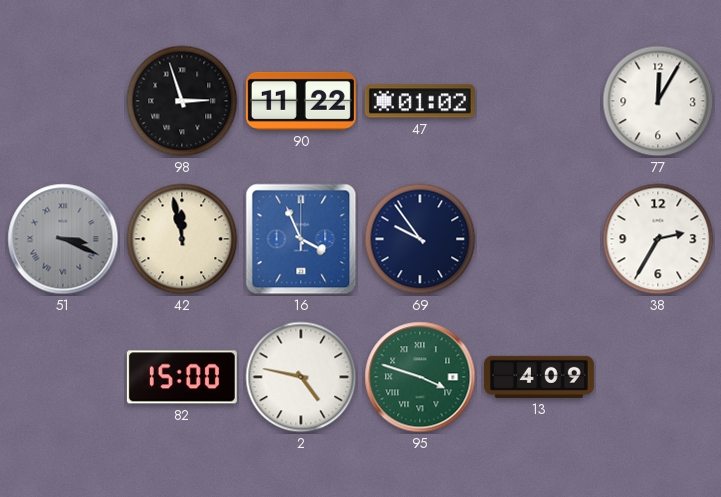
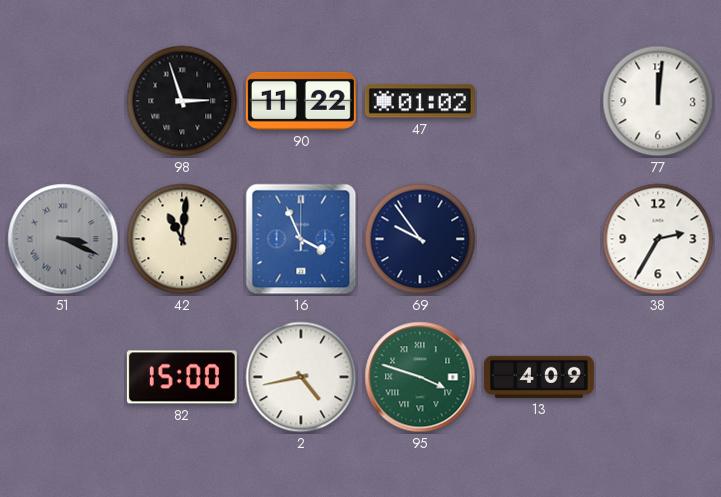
77: 12:05 -> 12:01
42: 11:58 -> 11:01
2: 4:47 -> 4:43
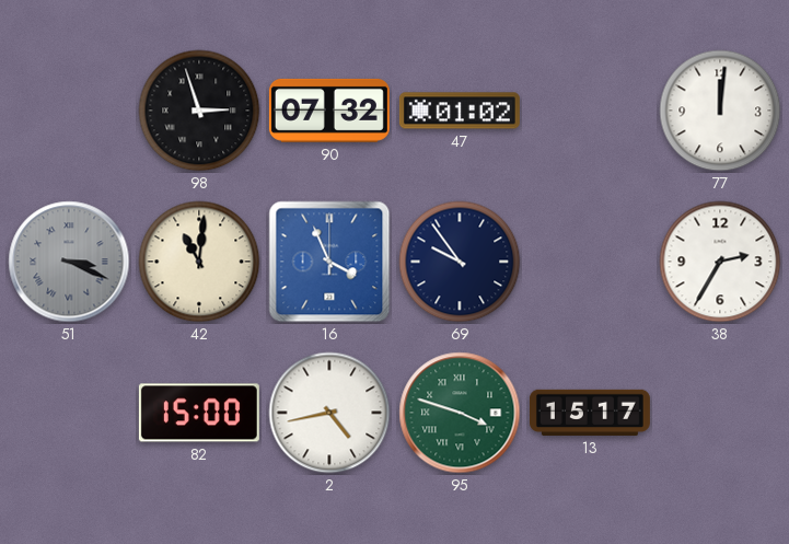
90: 11:22 -> 07:32
13: 4:09 -> 15:17
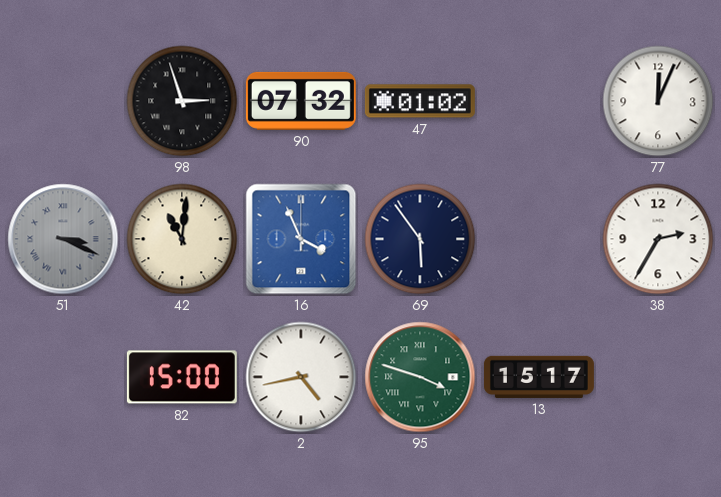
77: 12:01 -> 12:04
69: 9:54 -> 5:54
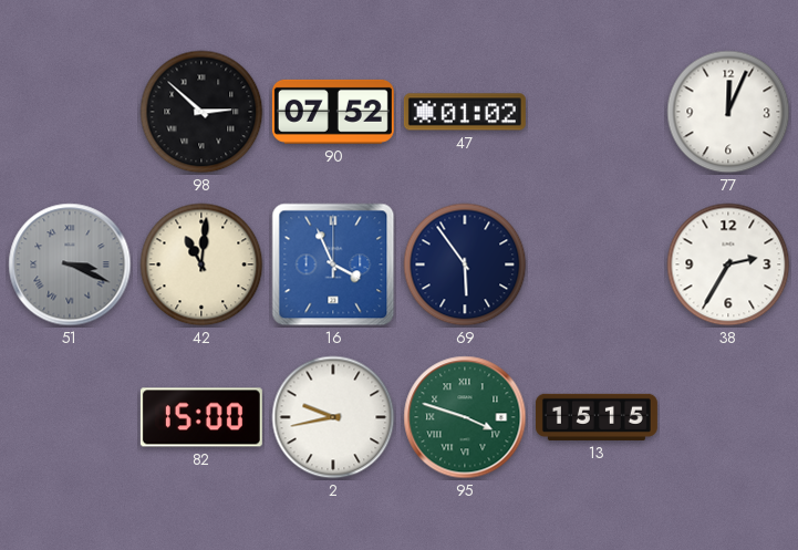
98: 2:57 -> 2:52
90: 07:32 -> 07:52
2: 4:43 -> 9:43
13: 15:17 -> 15:15
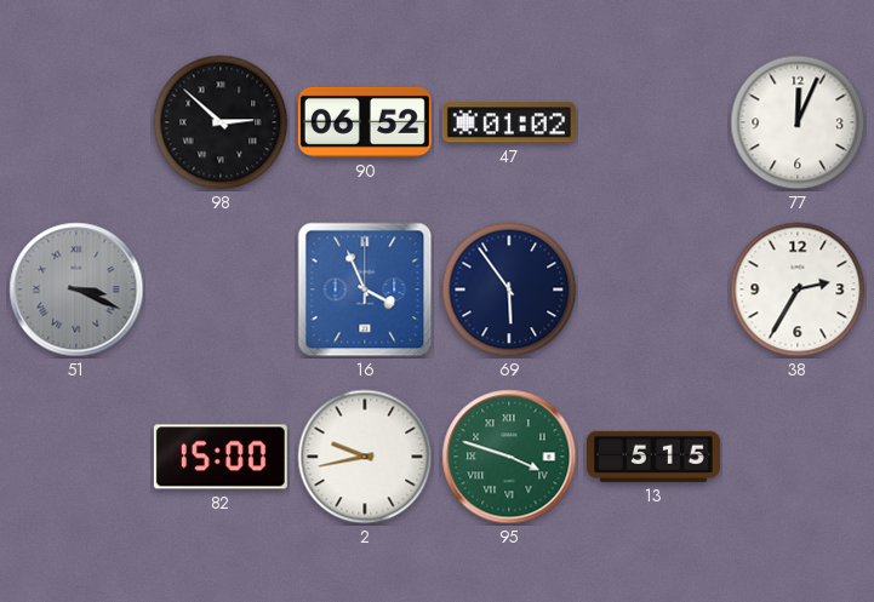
90: 07:52 -> 06:52
42: 11:01 -> none
13: 15:15 -> 5:15
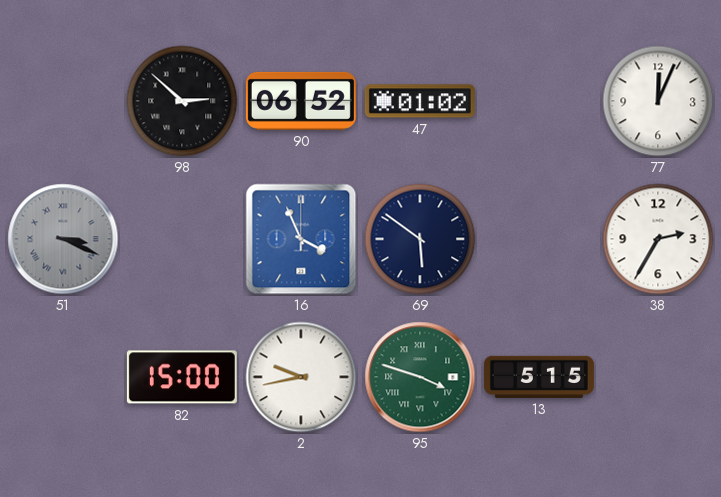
69: 5:54 -> 5:51
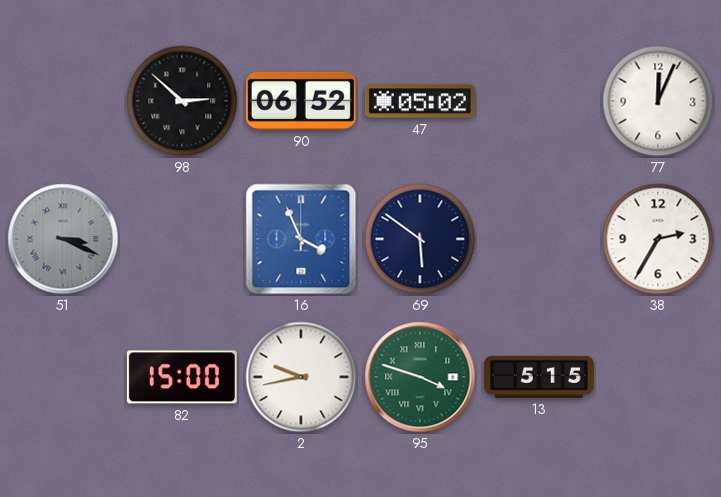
47: 01:02 -> 05:02
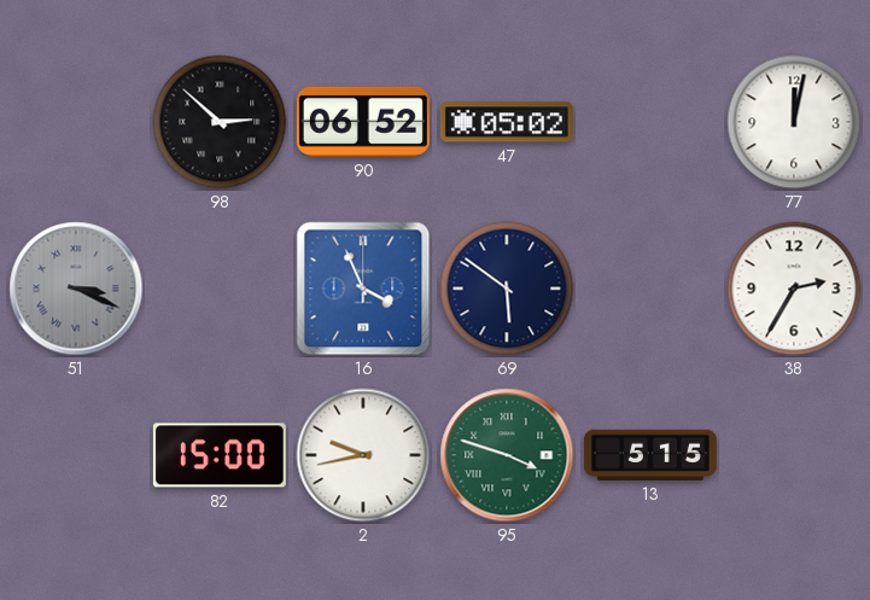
77: 12:04 -> 12:02
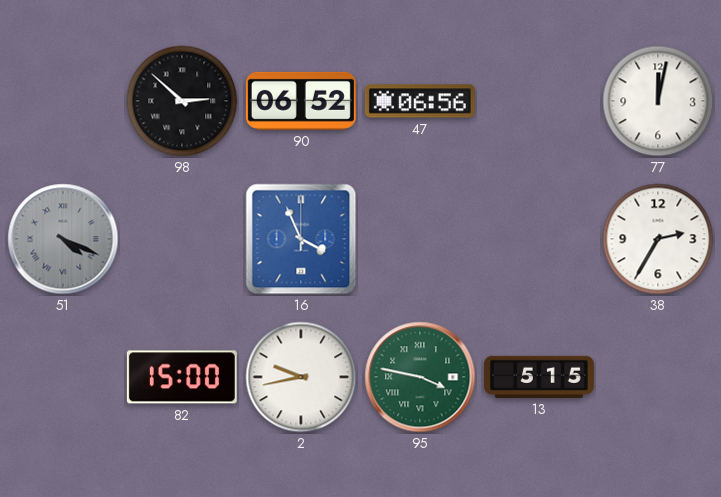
47: 05:02 -> 06:56
51: 3:19 -> 4:19
69: 5:51 -> none
95: 3:48 -> 3:47
